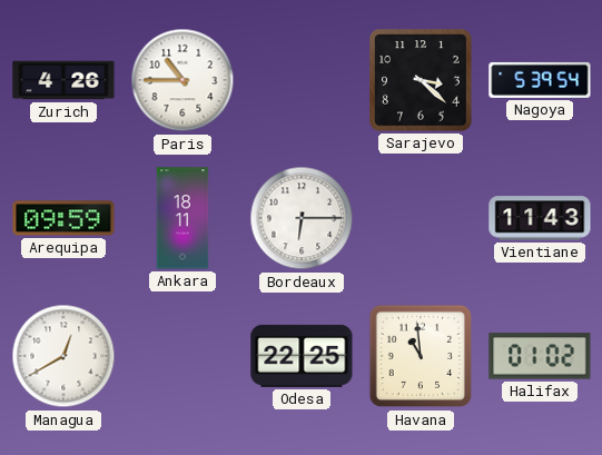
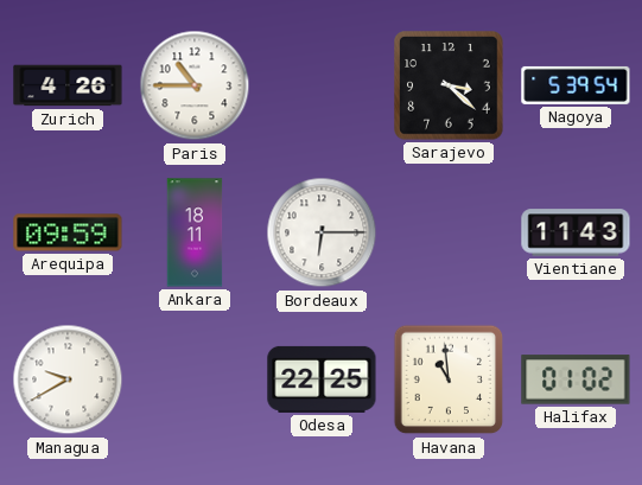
Managua: 12:40 -> 9:40
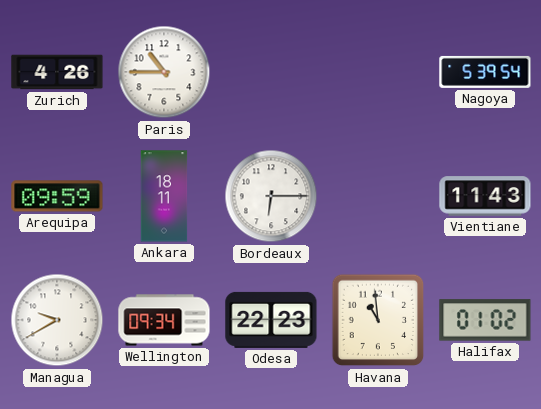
Sarajevo: 3:22 -> none
Wellington: none -> 09:34
Odesa: 22:25 -> 22:23
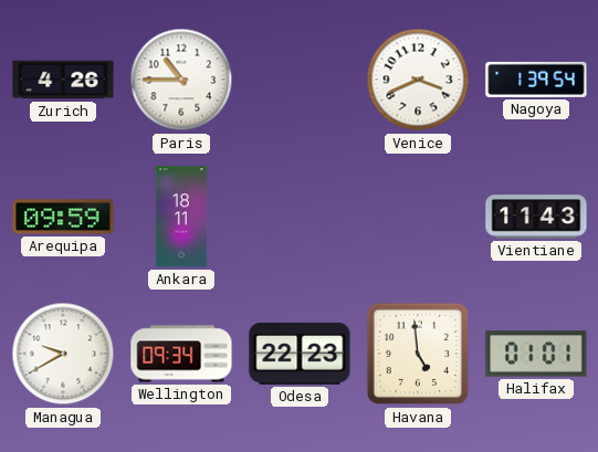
Venice: none -> 3:41
Nagoya: 5:39 -> 1:39
Bordeaux: 6:15 -> none
Havana: 10:59 -> 4:59
Halifax: 01:02 -> 01:01
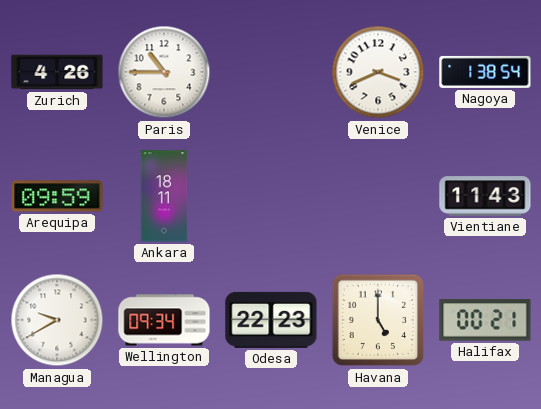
Nagoya: 1:39 -> 1:38
Havana: 4:59 -> 5:00
Halifax: 01:01 -> 00:21
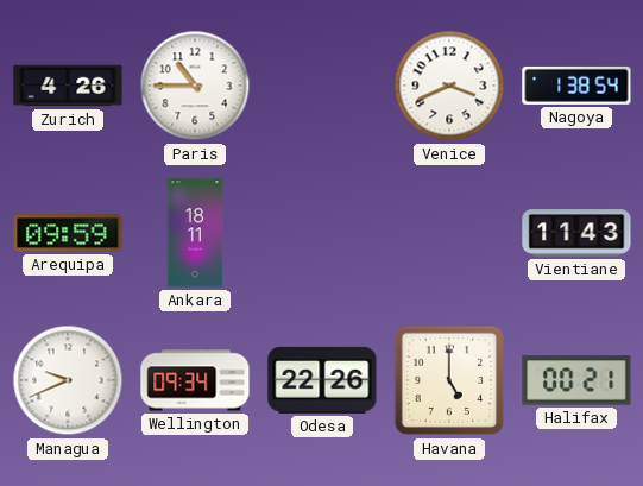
Managua: 9:40 -> 9:41
Odesa: 22:23 -> 22:26
